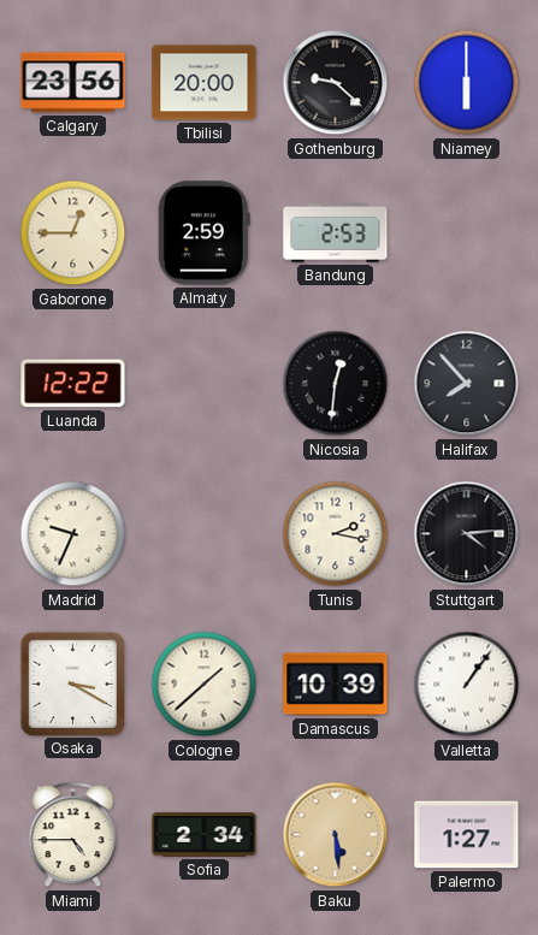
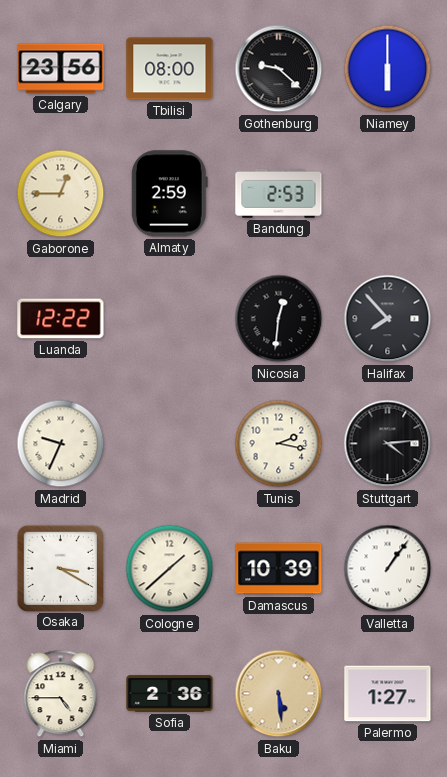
Tbilisi: 20:00 -> 08:00
Sofia: 2:34 -> 2:36
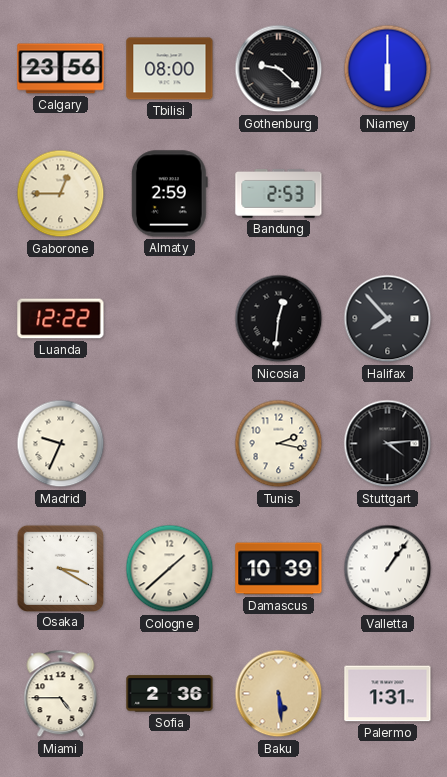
Palermo: 1:27 -> 1:31
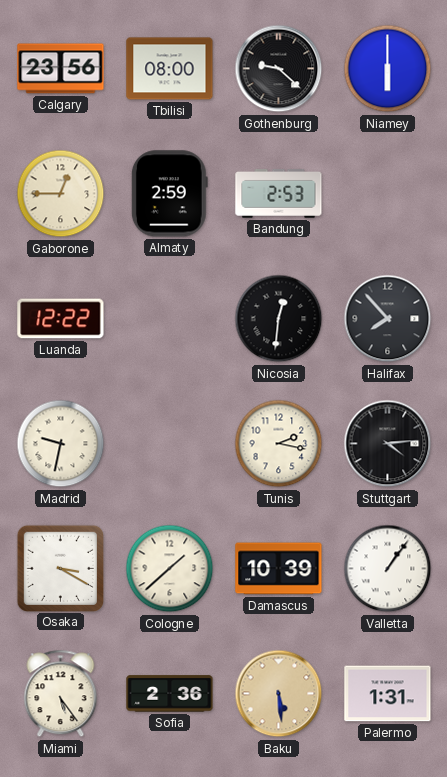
Madrid: 9:34 -> 9:32
Miami: 4:45 -> 5:24
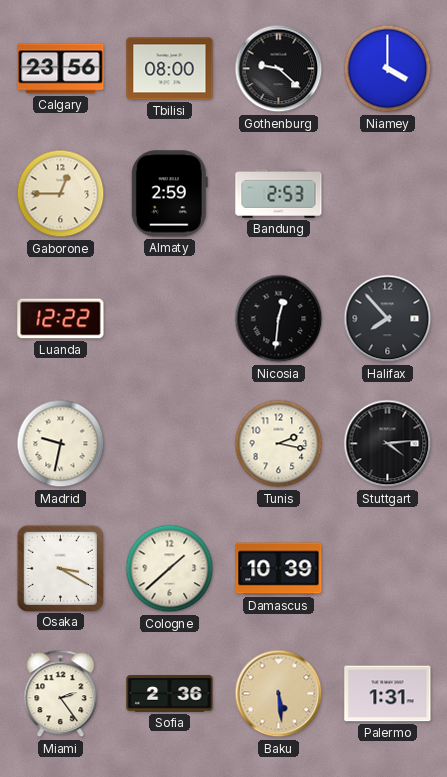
Niamey: 6:00 -> 4:00
Valletta: 1:06 -> none
Miami: 5:24 -> 2:24
